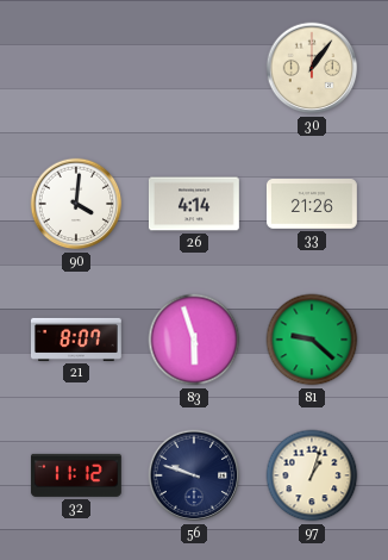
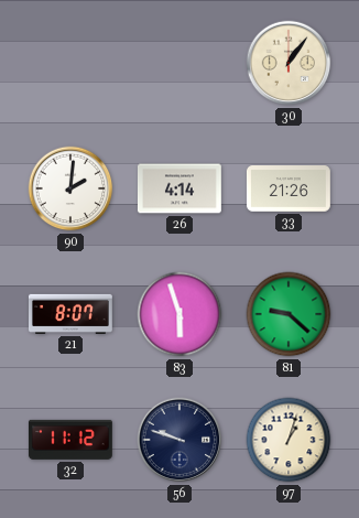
90: 4:01 -> 2:01
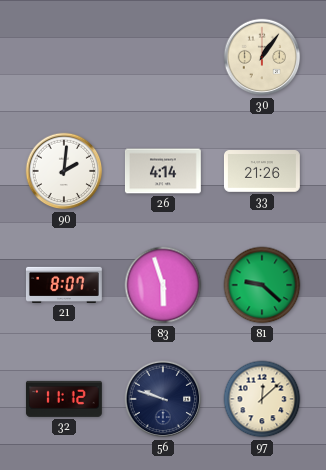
97: 1:03 -> 12:08
